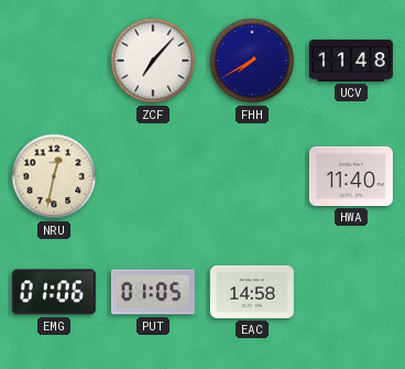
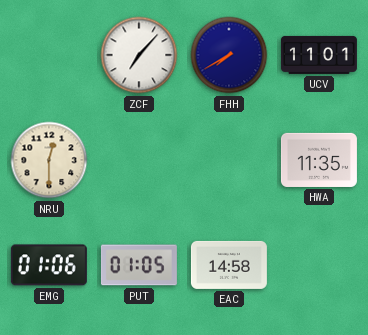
UCV: 11:48 -> 11:01
NRU: 12:32 -> 12:30
HWA: 11:40 -> 11:35
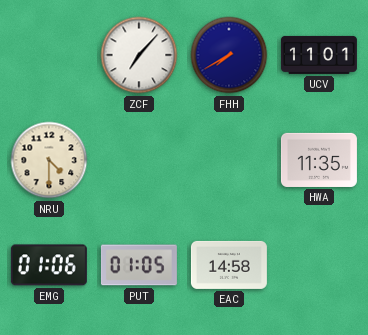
NRU: 12:30 -> 4:30
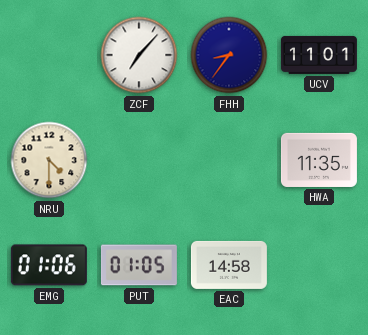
FHH: 7:40 -> 8:36
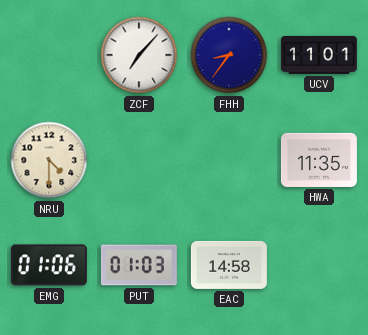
PUT: 01:05 -> 01:03
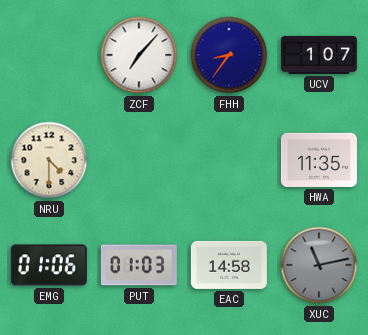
UCV: 11:01 -> 1:07
XUC: none -> 11:13
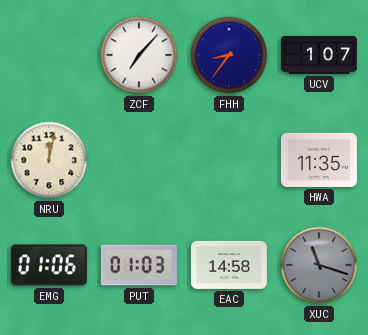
NRU: 4:30 -> 12:02
XUC: 11:13 -> 11:18
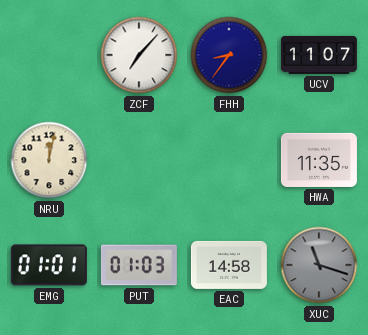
UCV: 1:07 -> 11:07
EMG: 01:06 -> 01:01
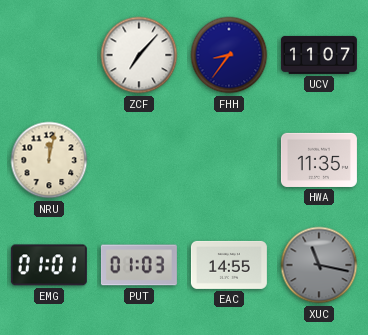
EAC: 14:58 -> 14:55
XUC: 11:18 -> 11:17
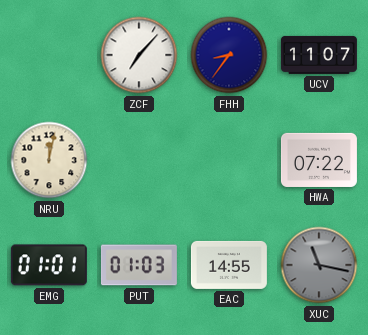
HWA: 11:35 -> 07:22
